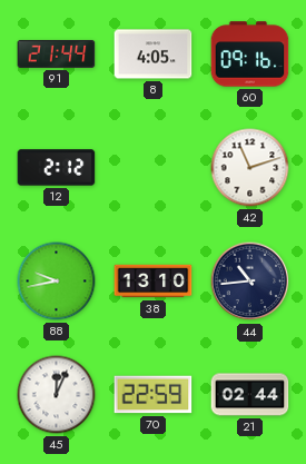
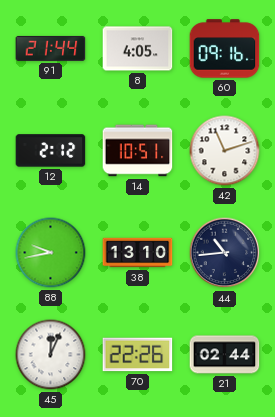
14: none -> 10:51
70: 22:59 -> 22:26
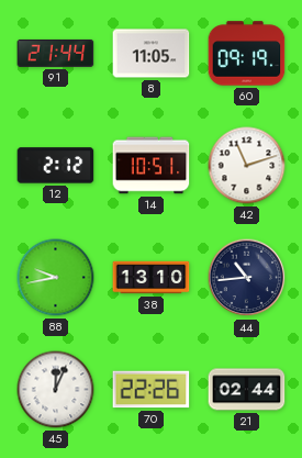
8: 4:05 -> 11:05
60: 09:16 -> 09:19
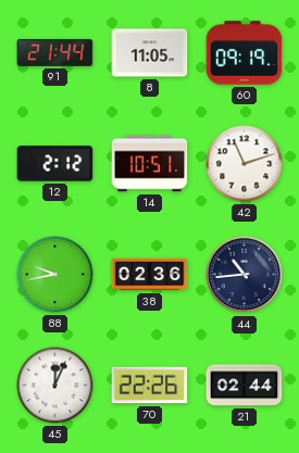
38: 13:10 -> 02:36
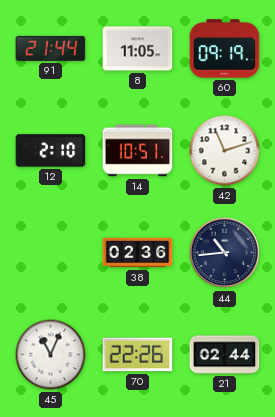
12: 2:12 -> 2:10
88: 9:43 -> none
45: 12:04 -> 11:04
